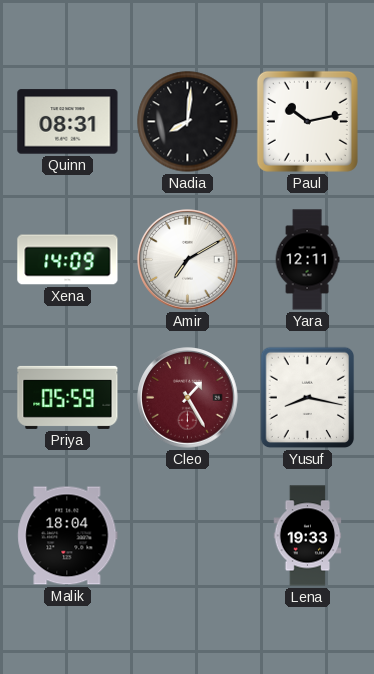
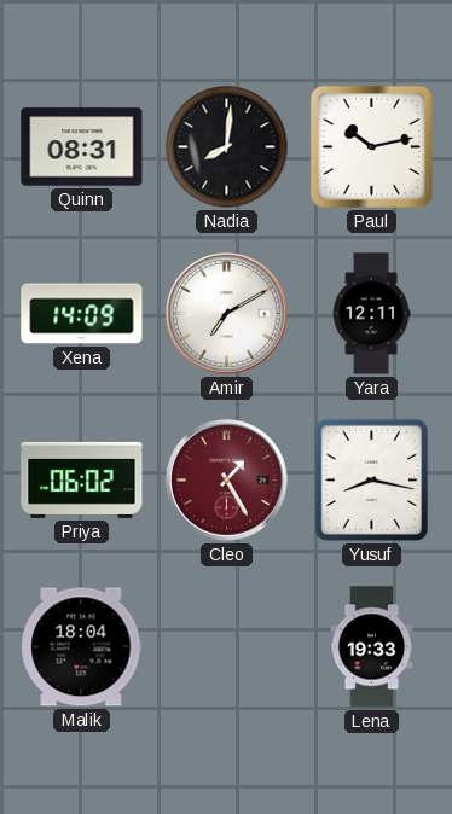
Priya: 05:59 -> 06:02
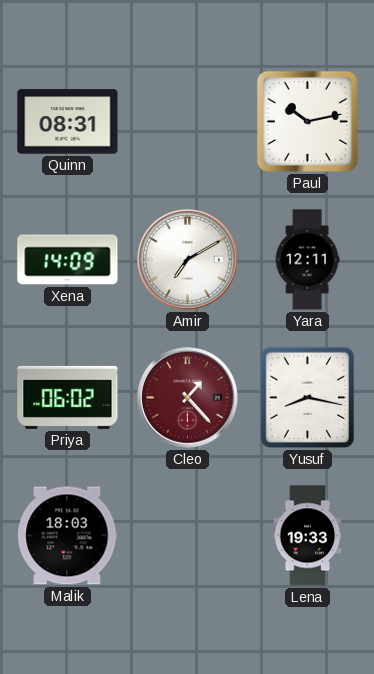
Nadia: 8:01 -> none
Cleo: 1:25 -> 1:23
Malik: 18:04 -> 18:03
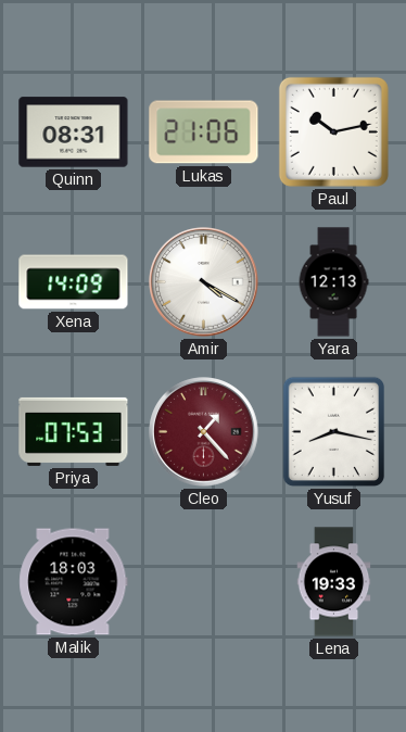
Lukas: none -> 21:06
Amir: 7:10 -> 4:20
Yara: 12:11 -> 12:13
Priya: 06:02 -> 07:53
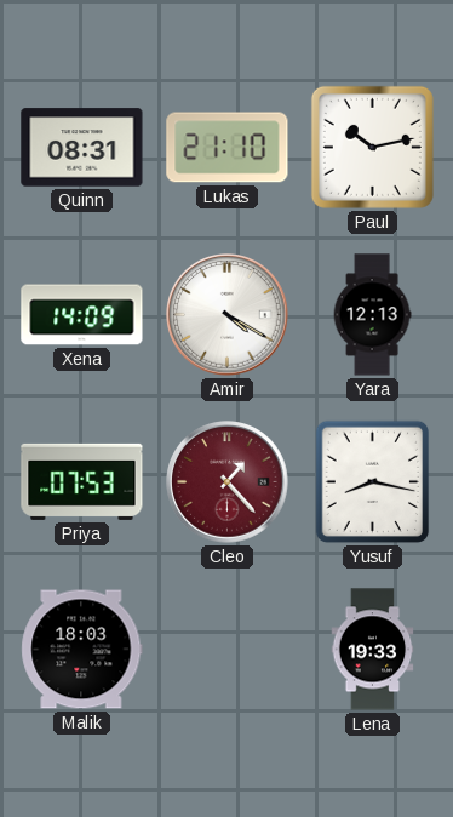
Lukas: 21:06 -> 21:10
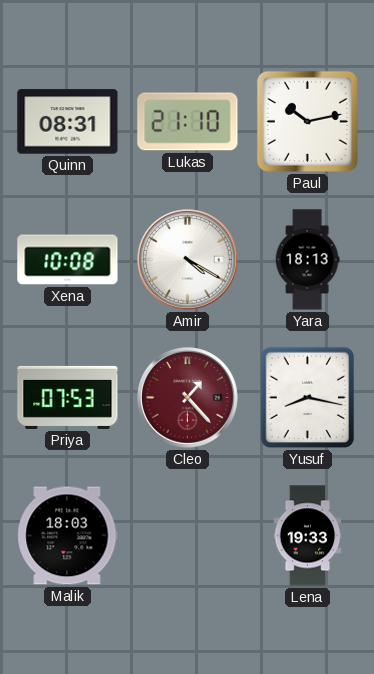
Xena: 14:09 -> 10:08
Yara: 12:13 -> 18:13
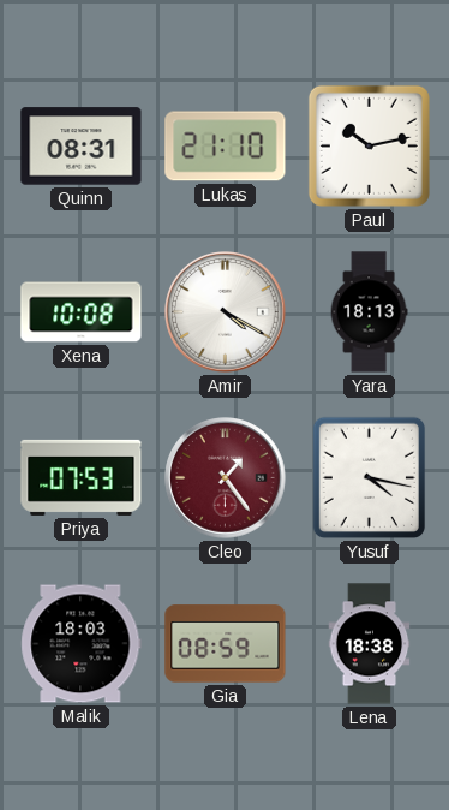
Cleo: 1:23 -> 1:24
Yusuf: 8:17 -> 4:17
Gia: none -> 08:59
Lena: 19:33 -> 18:38
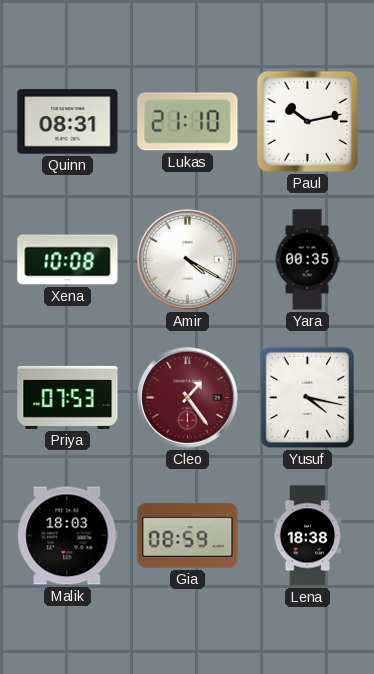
Yara: 18:13 -> 00:35
